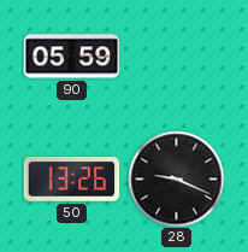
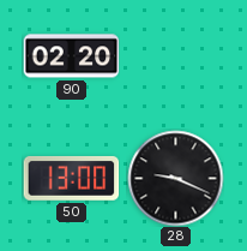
90: 05:59 -> 02:20
50: 13:26 -> 13:00
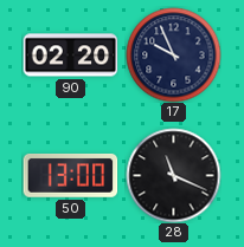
17: none -> 9:56
28: 9:19 -> 11:19
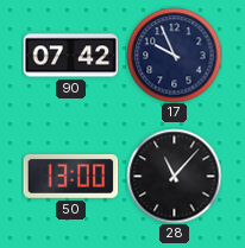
90: 02:20 -> 07:42
28: 11:19 -> 11:07
